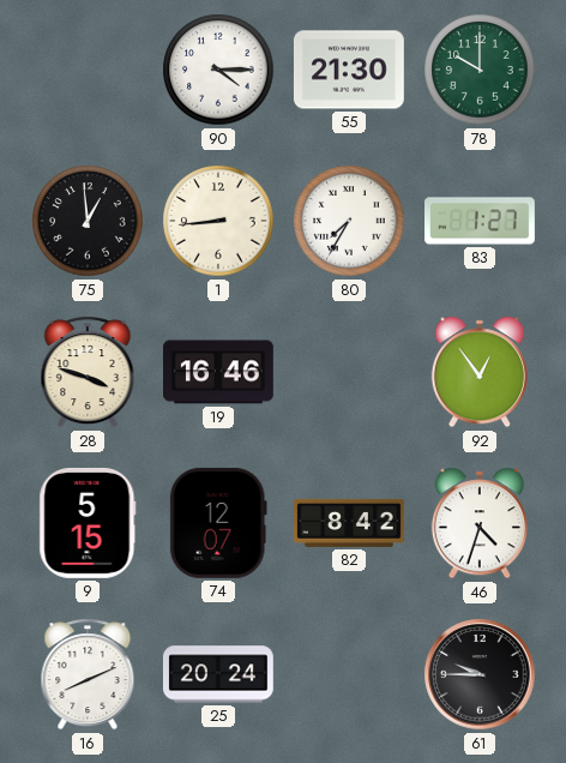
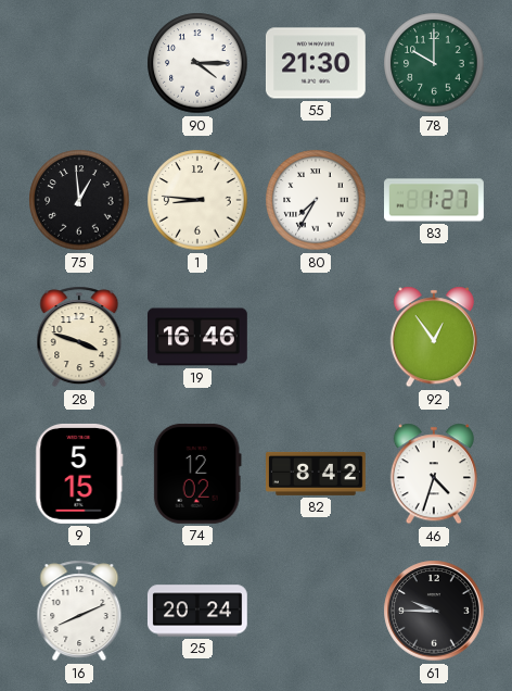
1: 8:44 -> 8:46
74: 12:07 -> 12:02
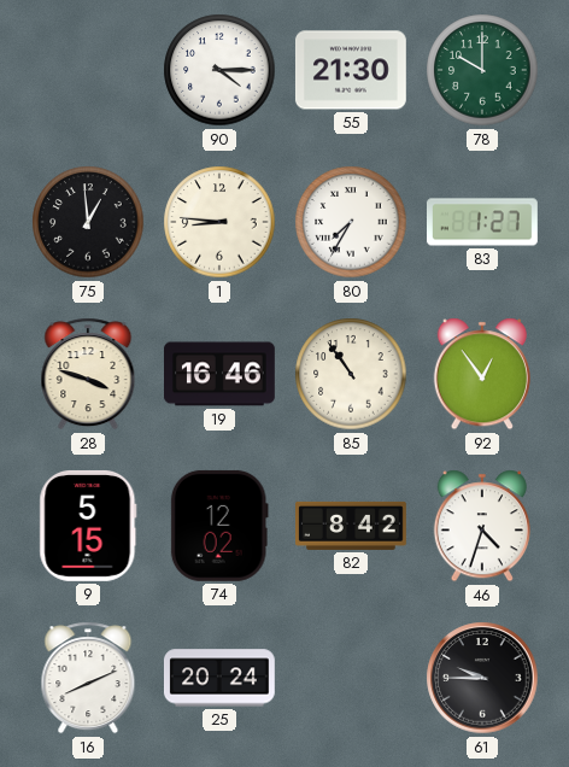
85: none -> 10:54
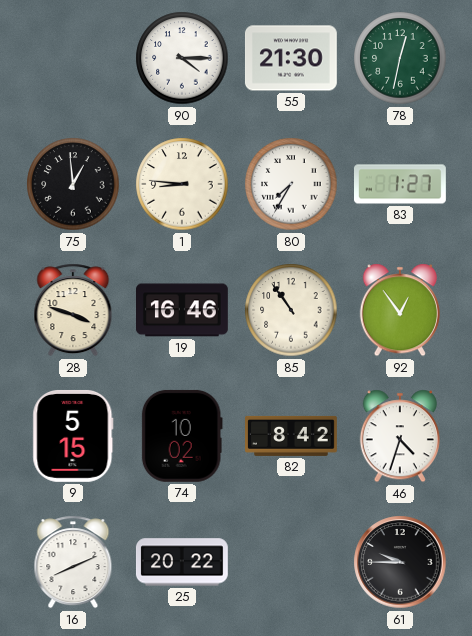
78: 10:00 -> 12:32
74: 12:02 -> 10:02
25: 20:24 -> 20:22
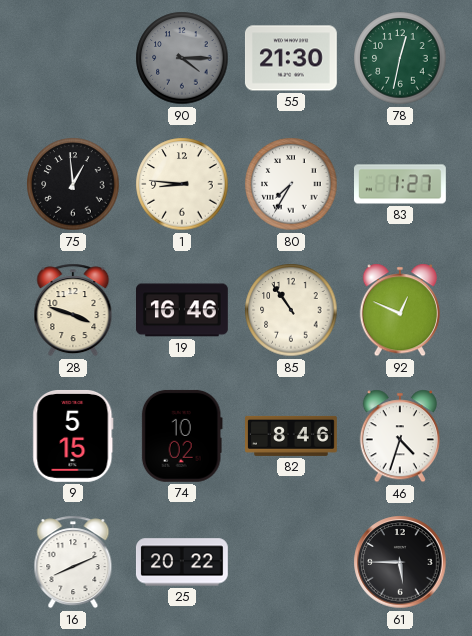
90 dial: white -> grey
92: 12:54 -> 12:49
82: 8:42 -> 8:46
61: 9:45 -> 5:45
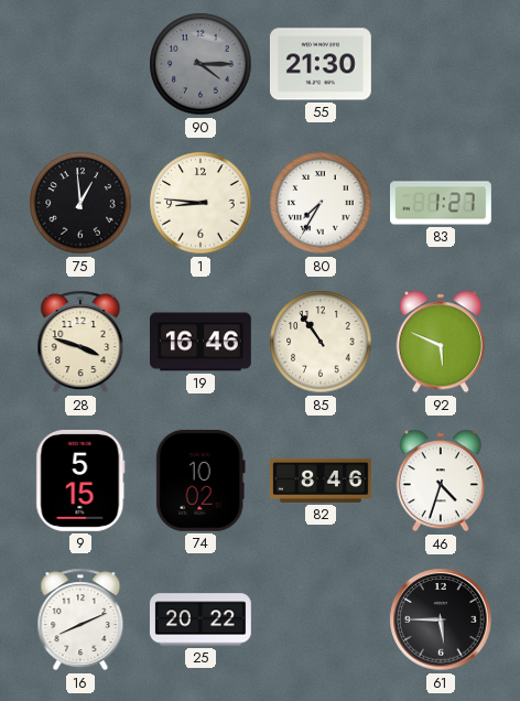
78: 12:32 -> none
92: 12:49 -> 5:49
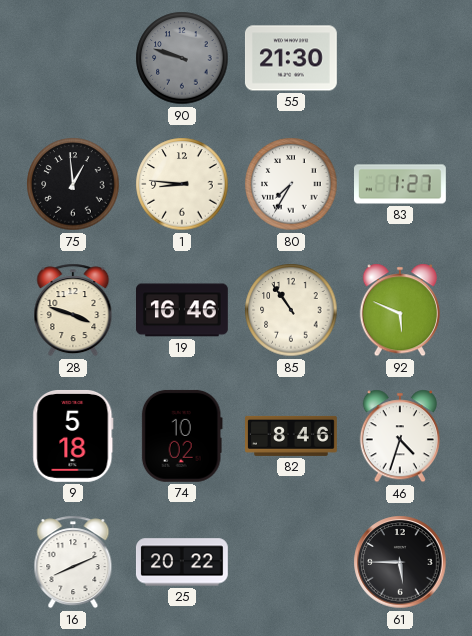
90: 4:15 -> 9:48
9: 5:15 -> 5:18
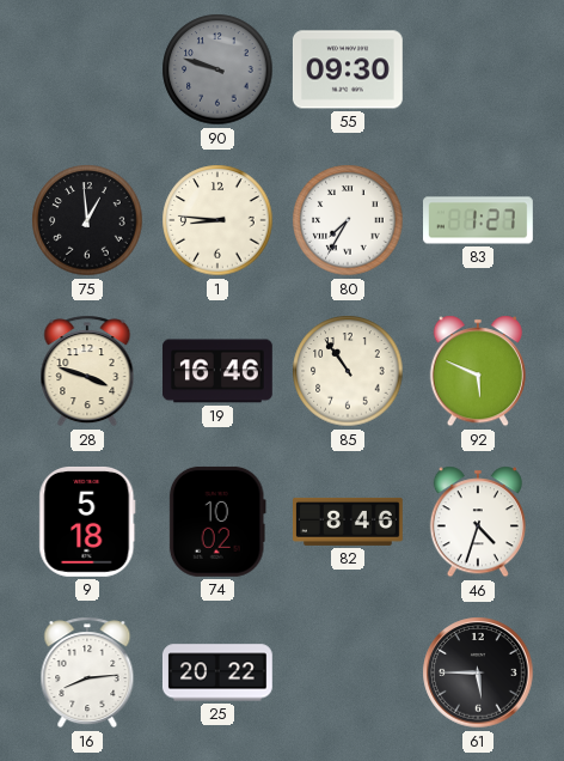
55: 21:30 -> 09:30
16: 8:11 -> 8:14
